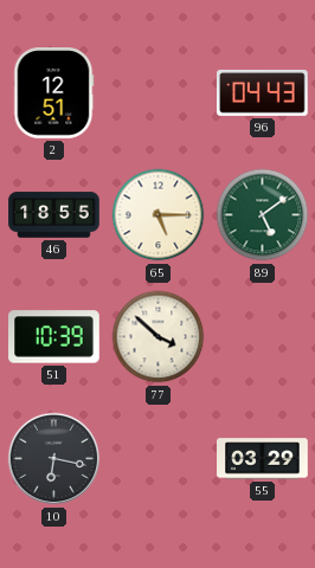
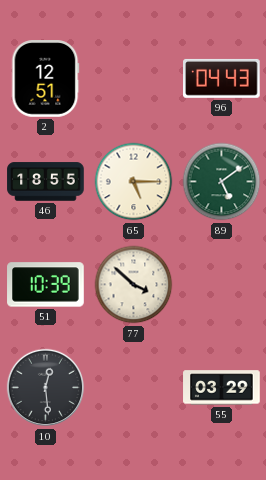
10: 6:17 -> 12:29
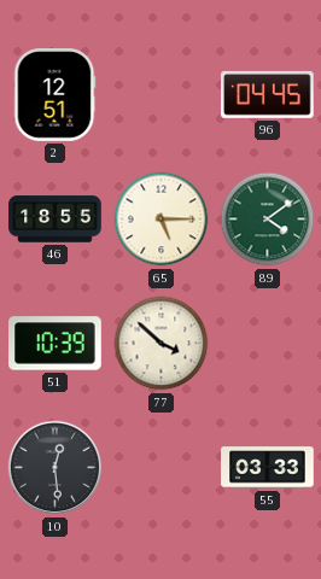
96: 04:43 -> 04:45
89: 5:09 -> 4:09
55: 03:29 -> 03:33
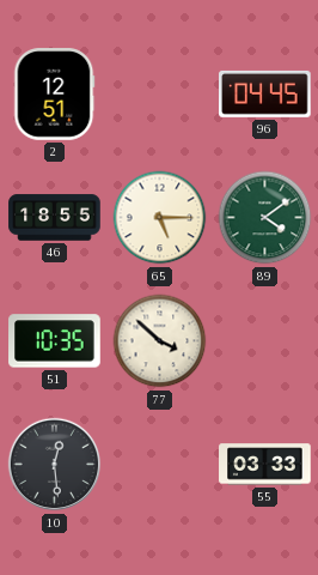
51: 10:39 -> 10:35
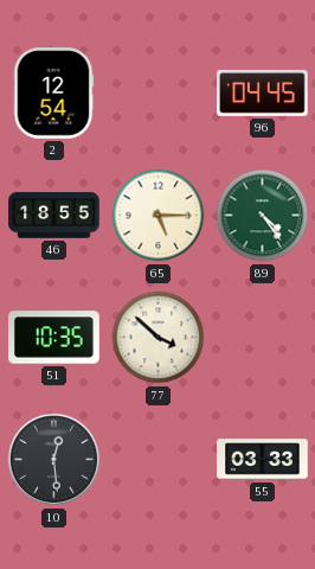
2: 12:51 -> 12:54
89: 4:09 -> 4:24
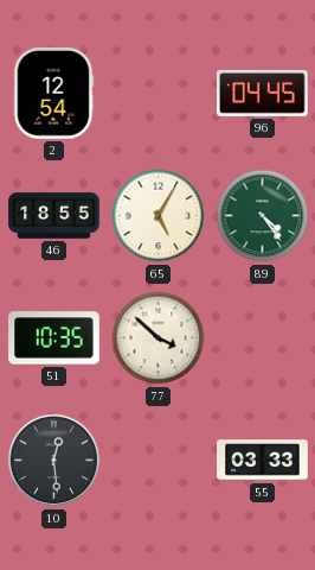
65: 5:15 -> 5:05
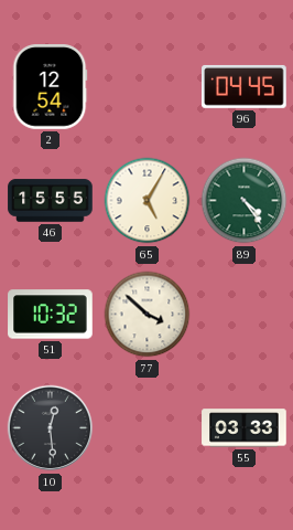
46: 18:55 -> 15:55
51: 10:35 -> 10:32
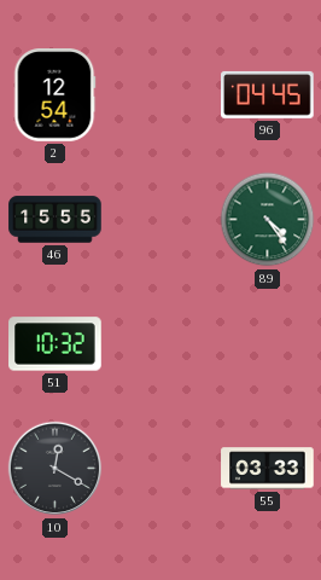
65: 5:05 -> none
77: 3:52 -> none
10: 12:29 -> 12:20
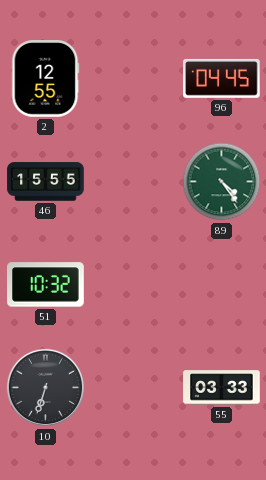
2: 12:54 -> 12:55
10: 12:20 -> 6:33
